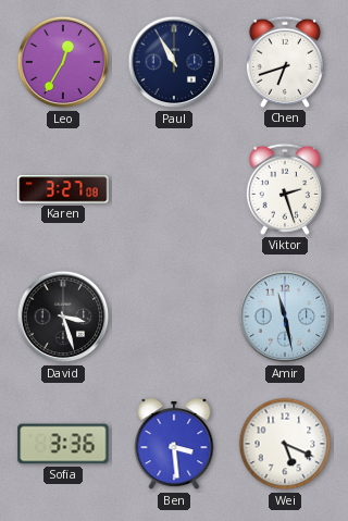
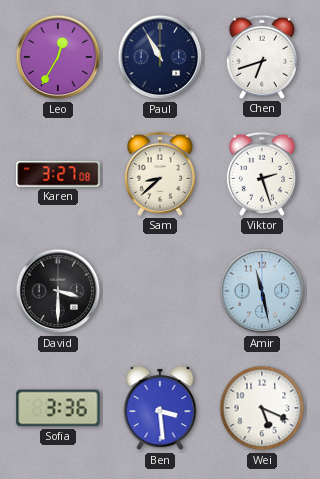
Sam: none -> 8:38
David: 3:27 -> 3:30
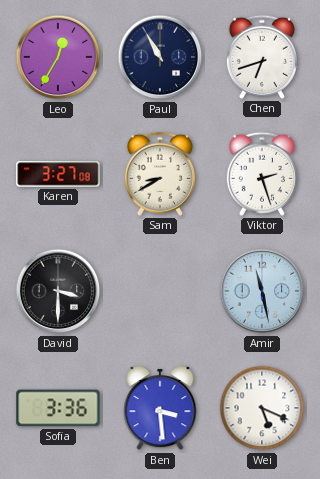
Sam: 8:38 -> 8:40
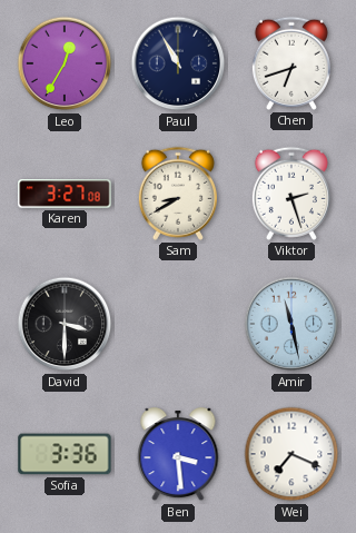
Wei: 5:19 -> 7:19
